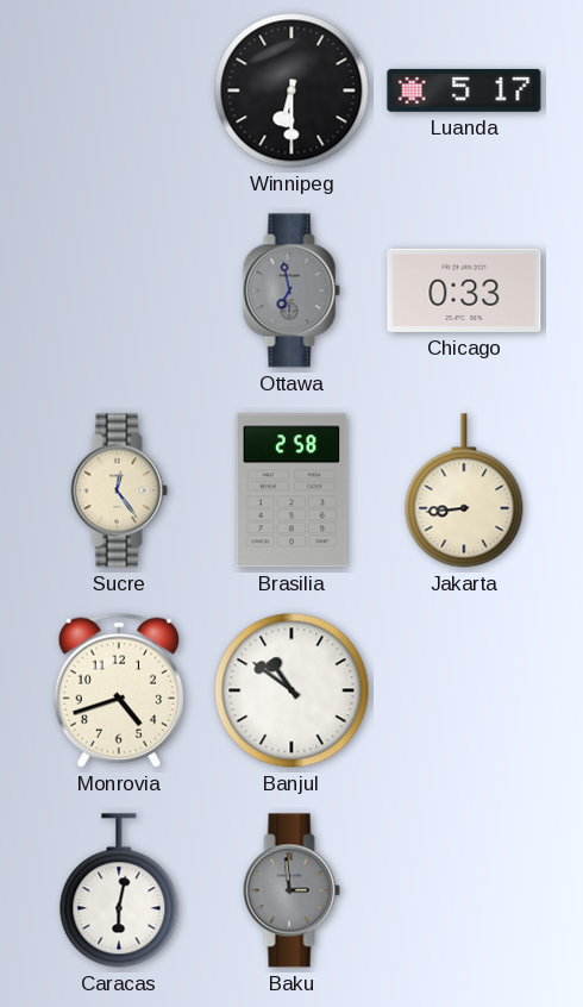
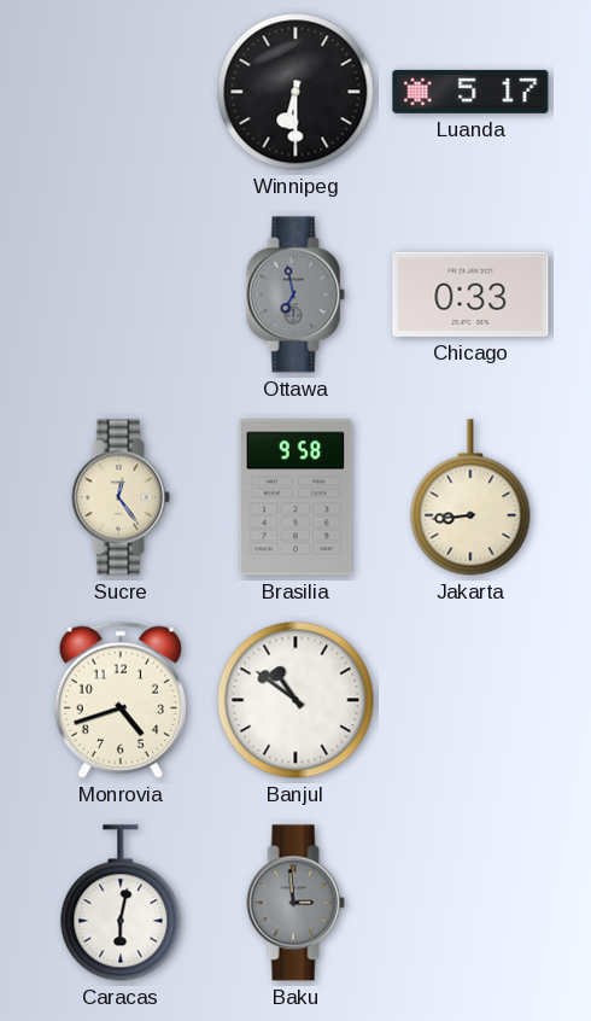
Brasilia: 2:58 -> 9:58
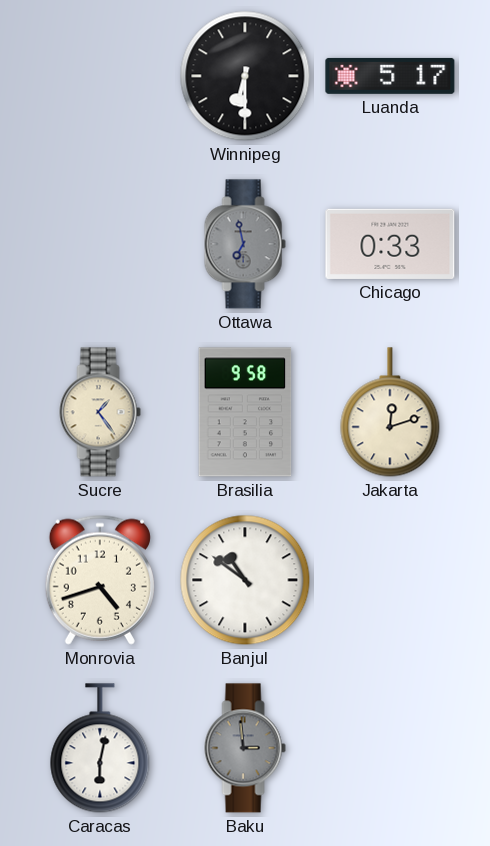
Sucre: 12:24 -> 1:24
Jakarta: 8:44 -> 12:12
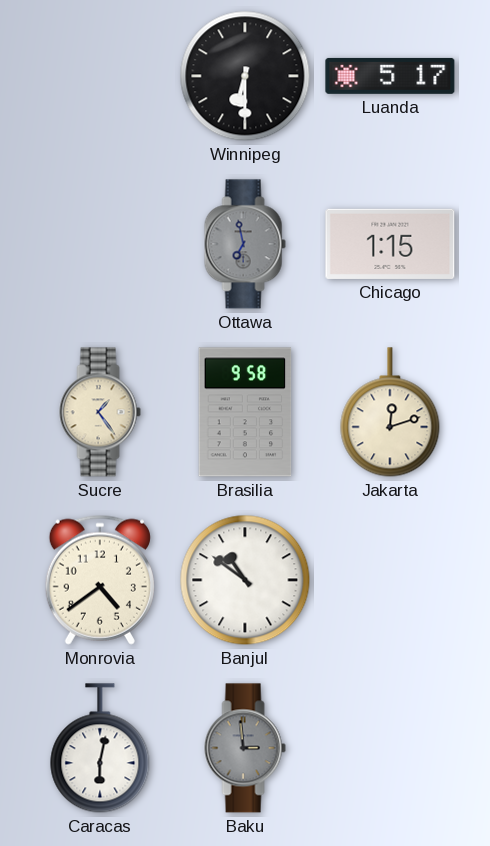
Chicago: 0:33 -> 1:15
Monrovia: 4:42 -> 4:39
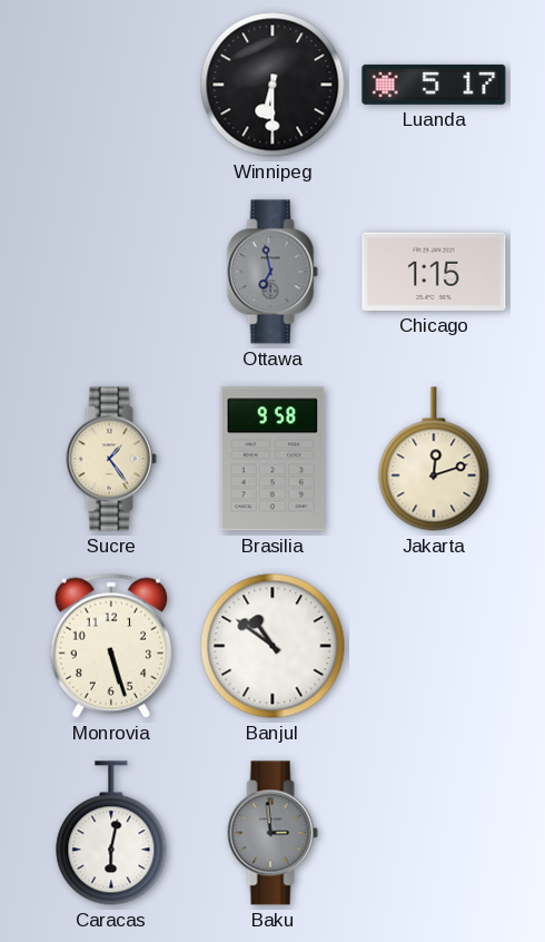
Monrovia: 4:39 -> 5:27
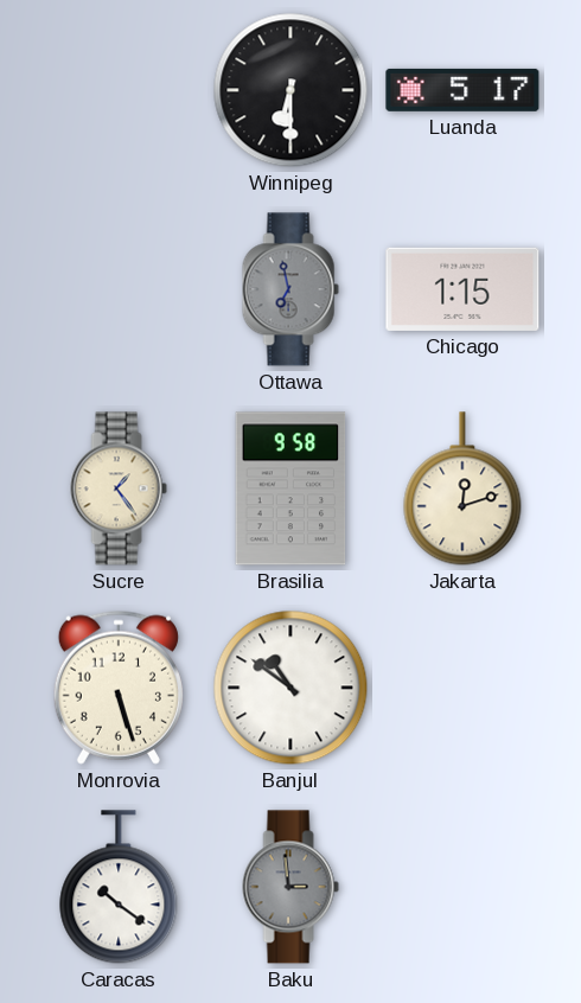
Caracas: 6:02 -> 10:21
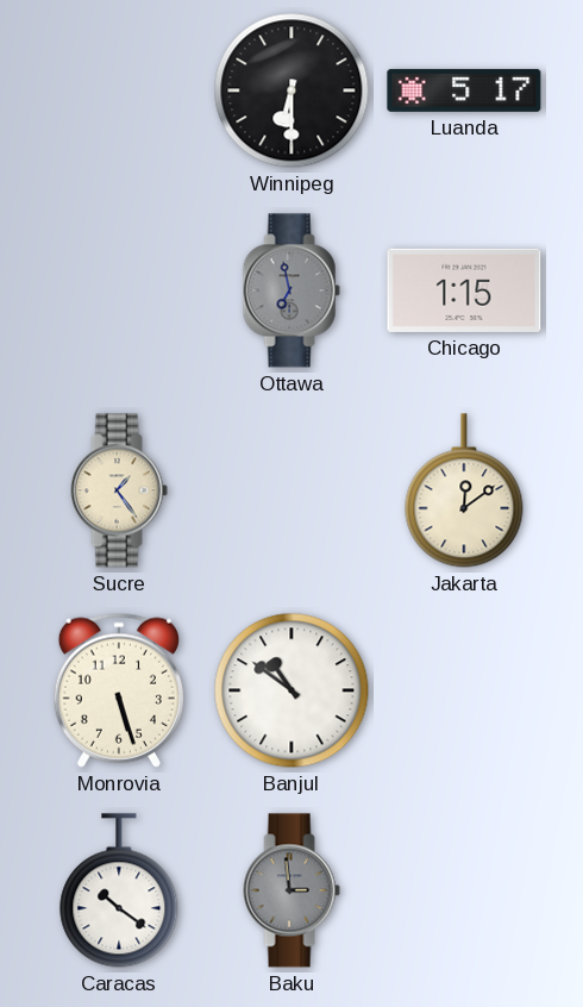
Brasilia: 9:58 -> none
Jakarta: 12:12 -> 12:09
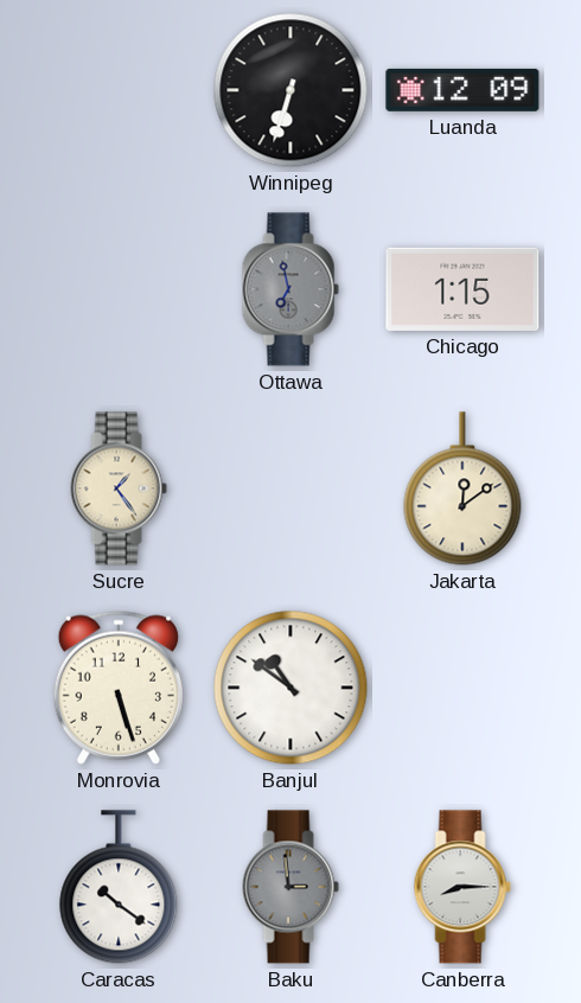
Winnipeg: 6:30 -> 6:33
Luanda: 5:17 -> 12:09
Canberra: none -> 8:15
